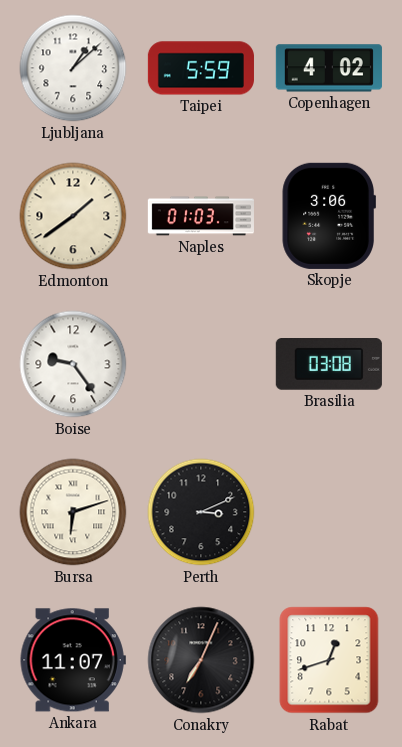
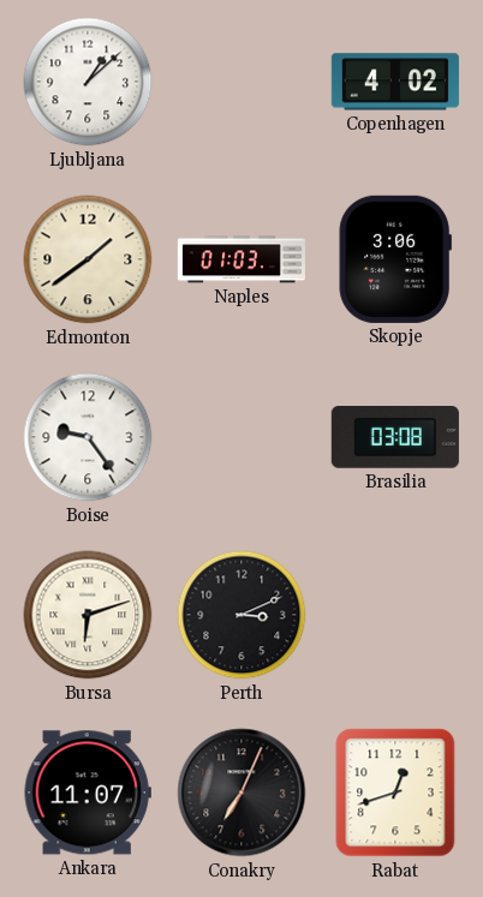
Taipei: 5:59 -> none
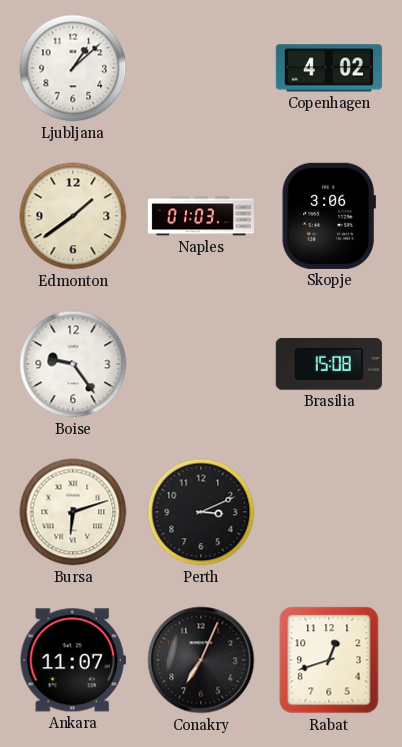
Brasilia: 03:08 -> 15:08
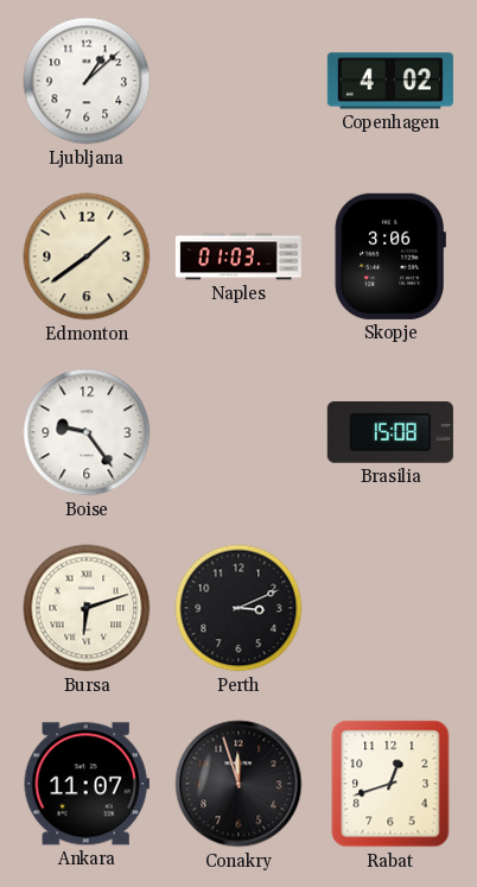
Conakry: 7:04 -> 11:57
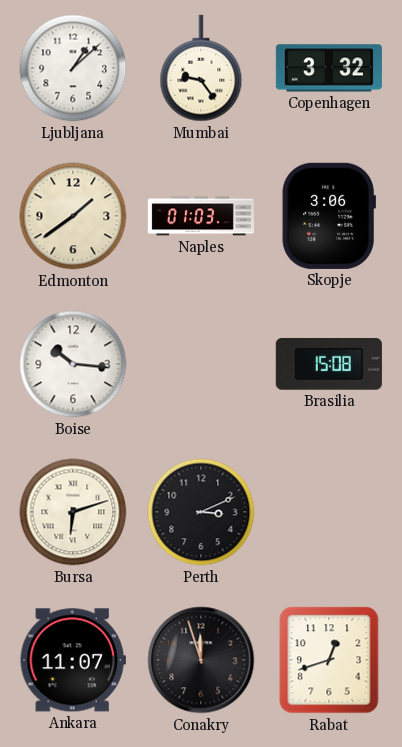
Mumbai: none -> 9:24
Copenhagen: 4:02 -> 3:32
Boise: 9:24 -> 10:16
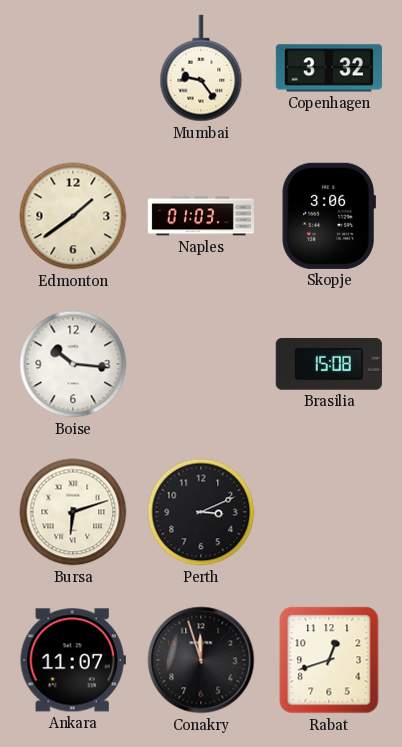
Ljubljana: 1:08 -> none
